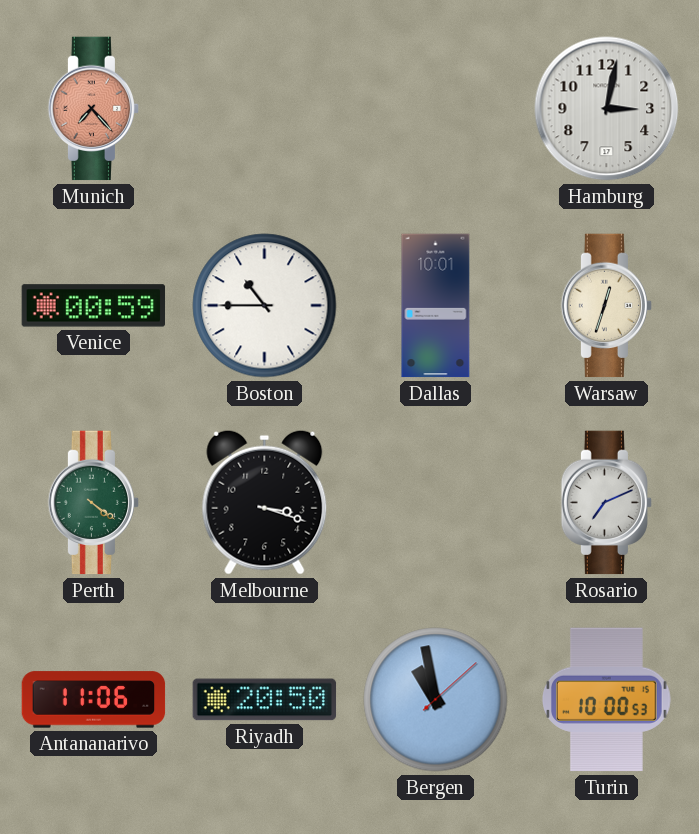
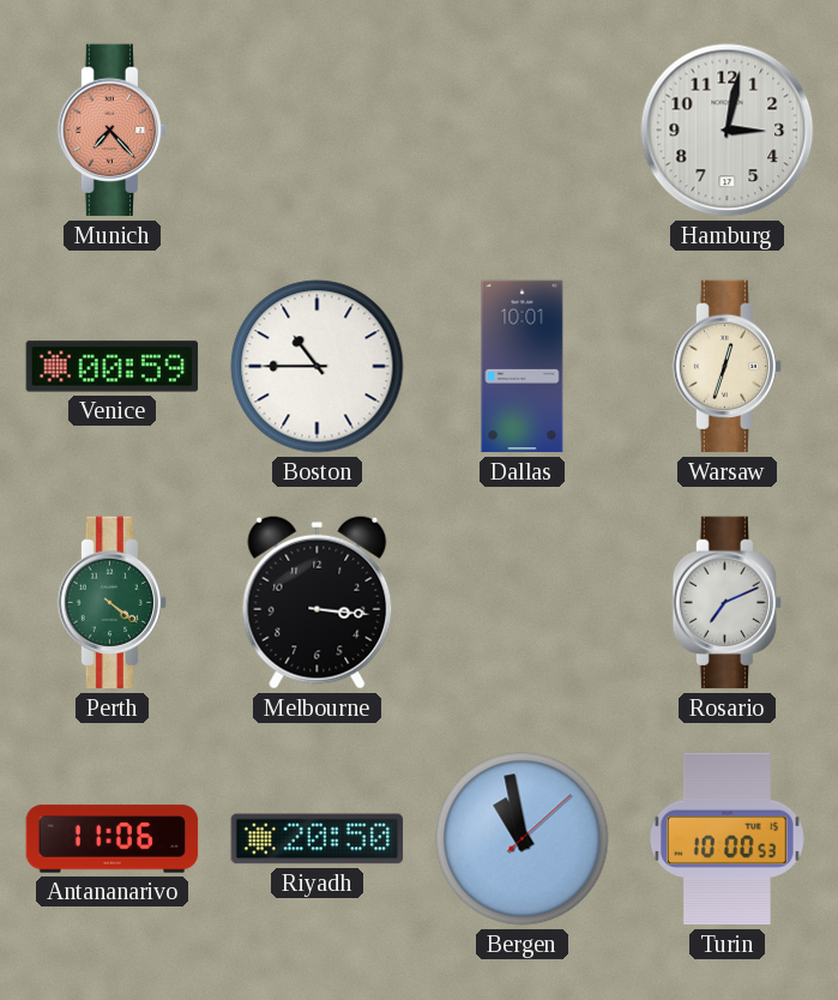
Melbourne: 3:18 -> 3:16
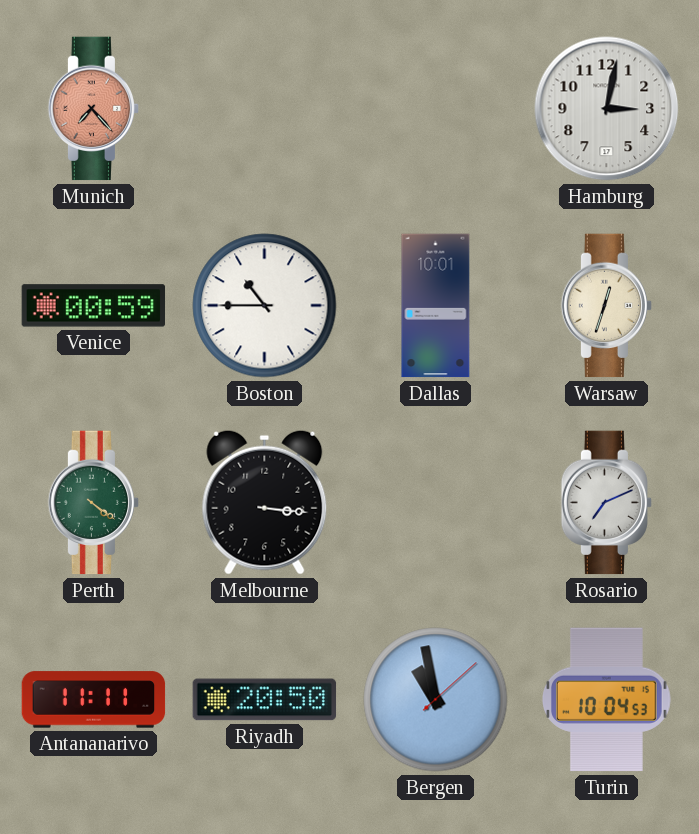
Antananarivo: 11:06 -> 11:11
Turin: 10:00 -> 10:04
